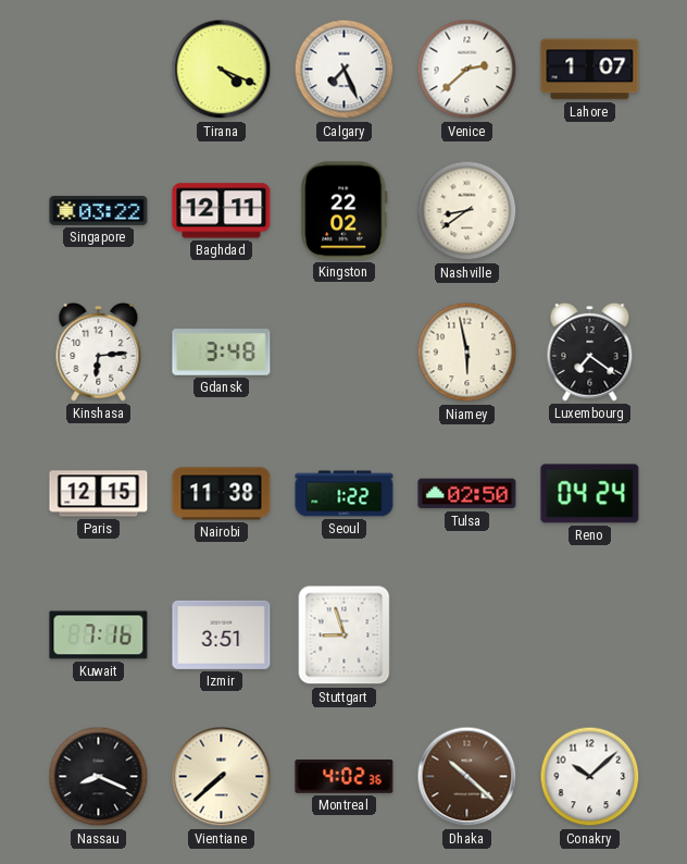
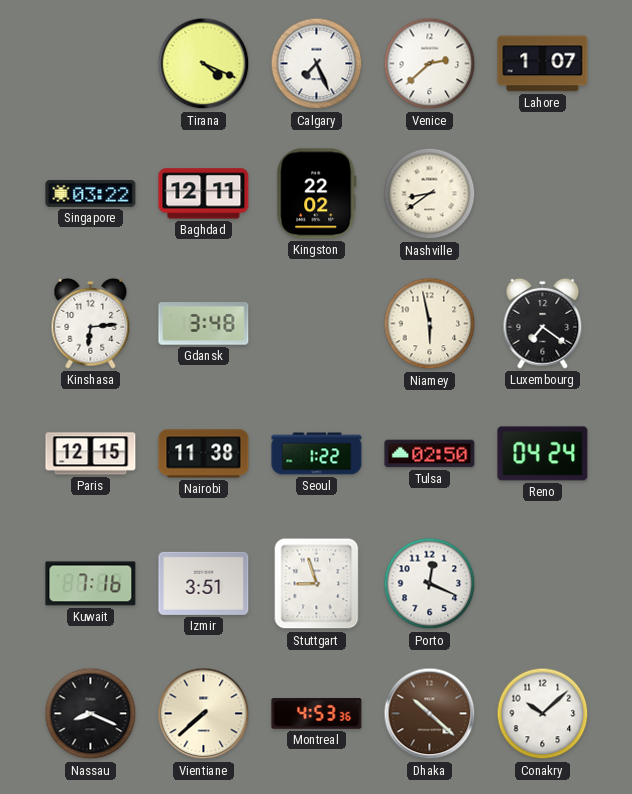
Porto: none -> 12:19
Montreal: 4:02 -> 4:53
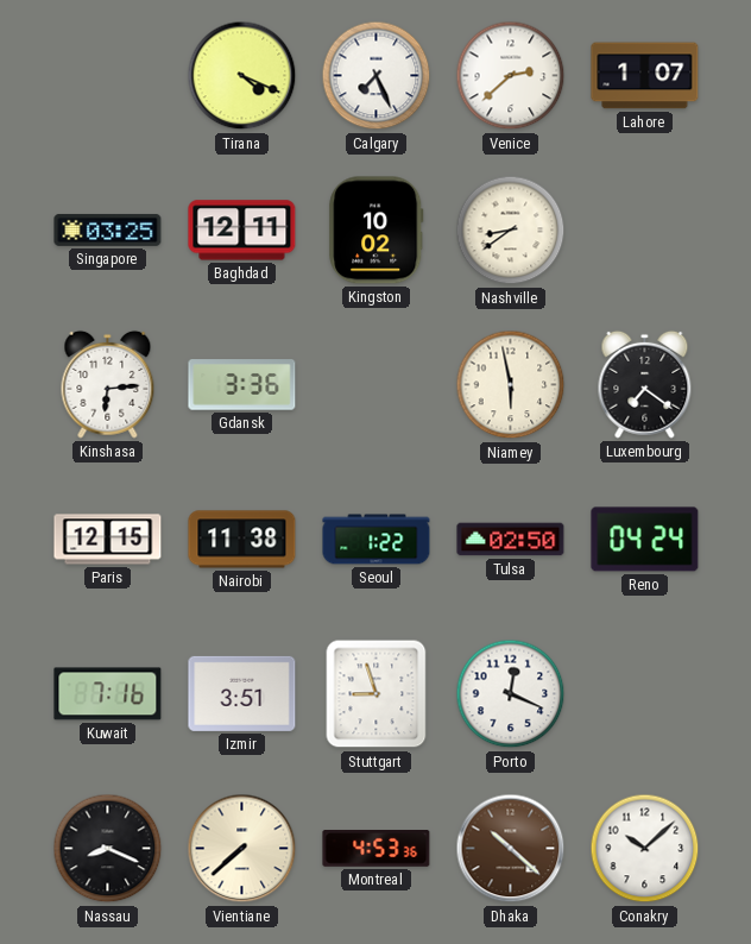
Singapore: 03:22 -> 03:25
Kingston: 22:02 -> 10:02
Gdansk: 3:48 -> 3:36
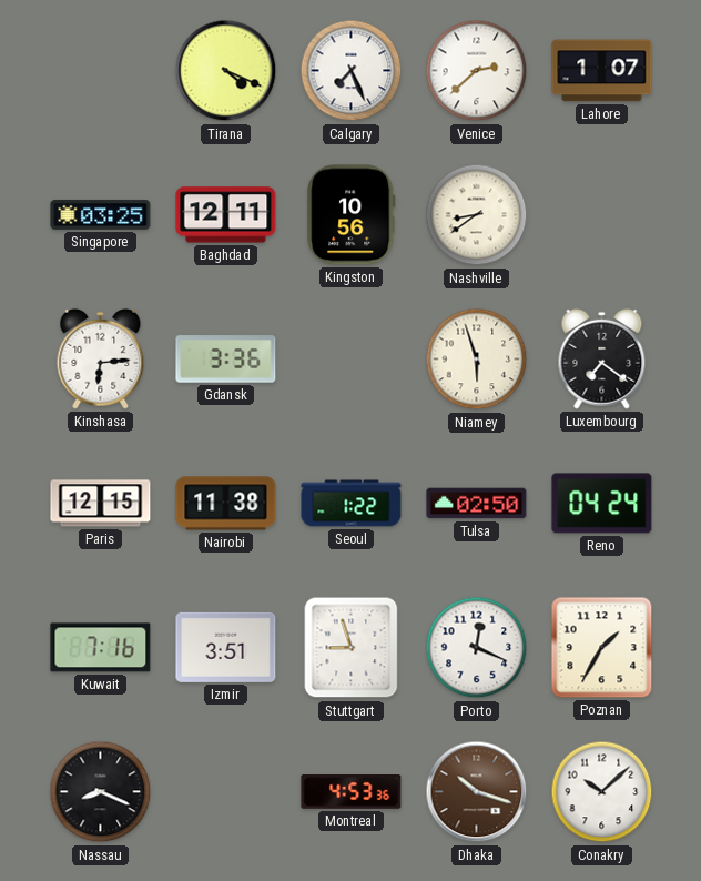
Kingston: 10:02 -> 10:56
Niamey: 5:58 -> 5:57
Poznan: none -> 1:35
Vientiane: 7:38 -> none
Dhaka: 10:22 -> 10:18
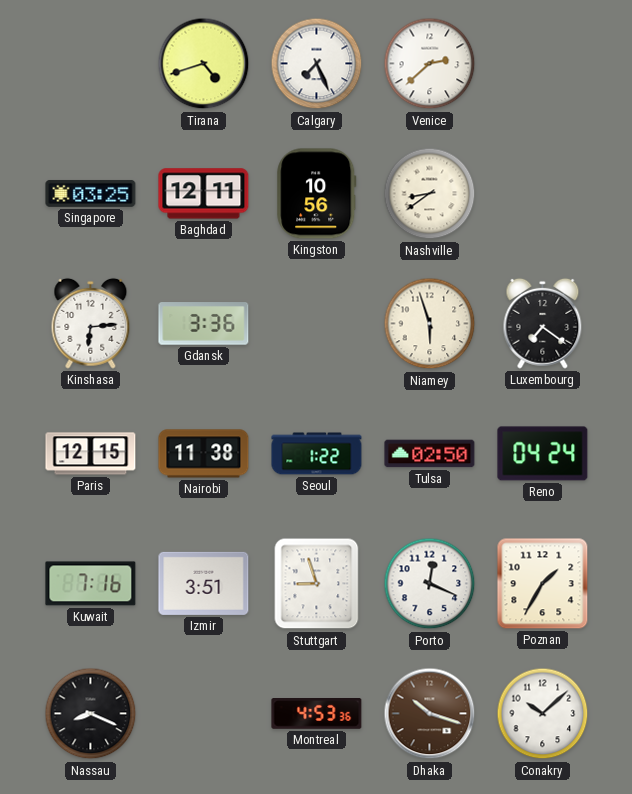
Tirana: 4:19 -> 4:42
Lahore: 1:07 -> none
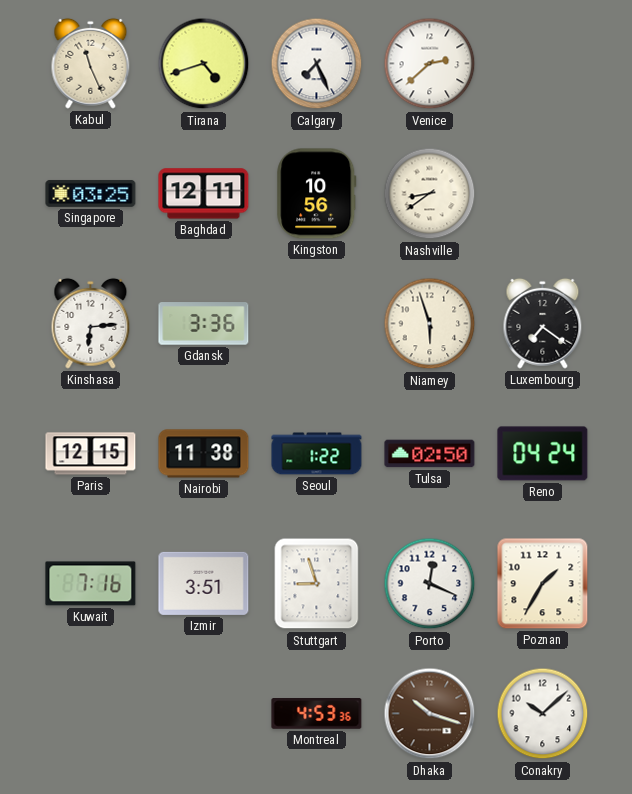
Kabul: none -> 11:26
Nassau: 8:19 -> none
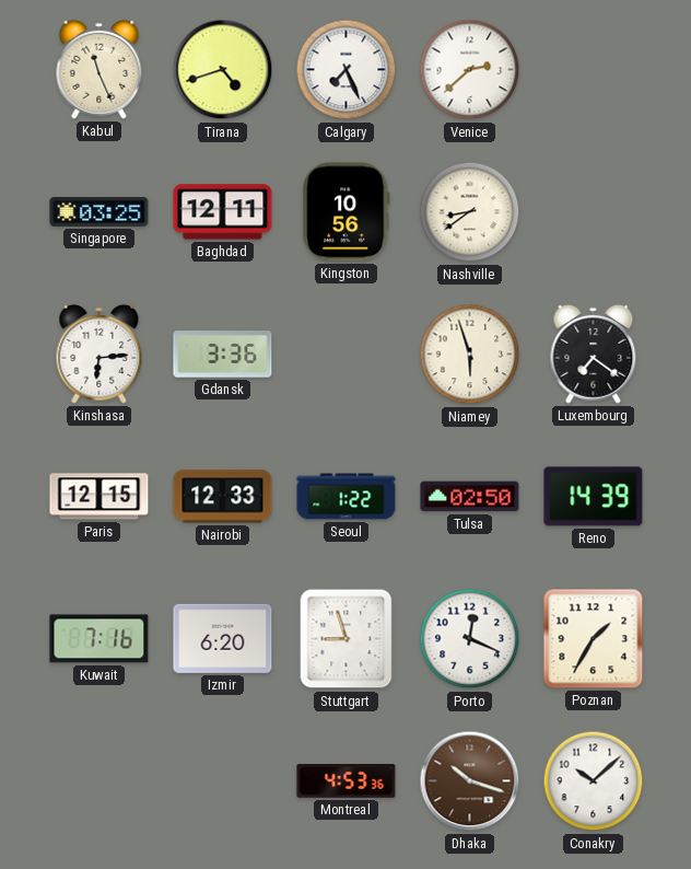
Nairobi: 11:38 -> 12:33
Reno: 04:24 -> 14:39
Izmir: 3:51 -> 6:20
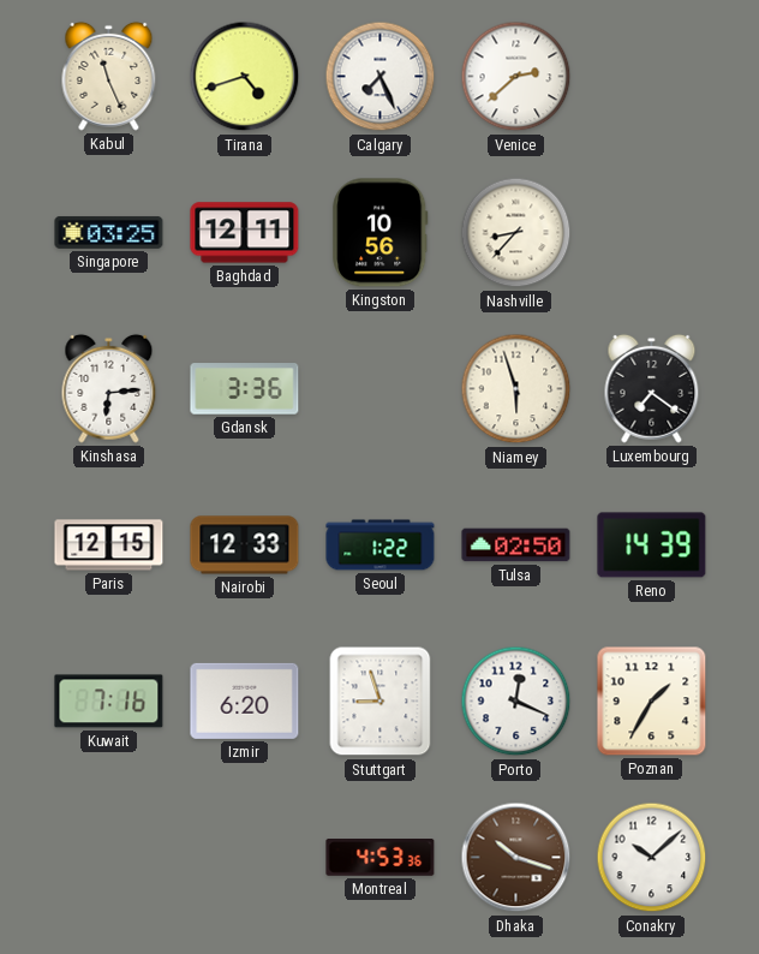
Nashville: 8:39 -> 8:37
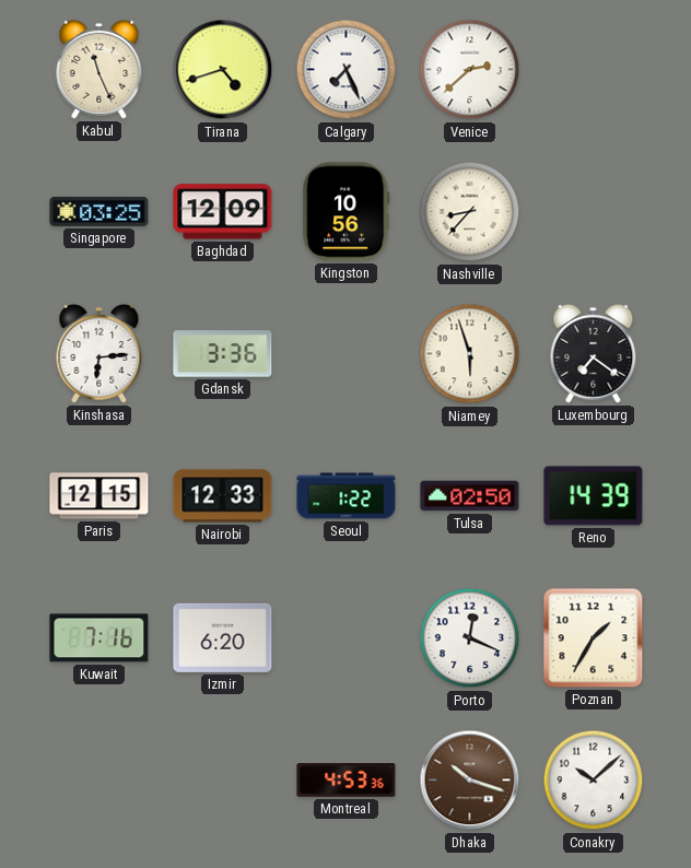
Baghdad: 12:11 -> 12:09
Stuttgart: 8:57 -> none
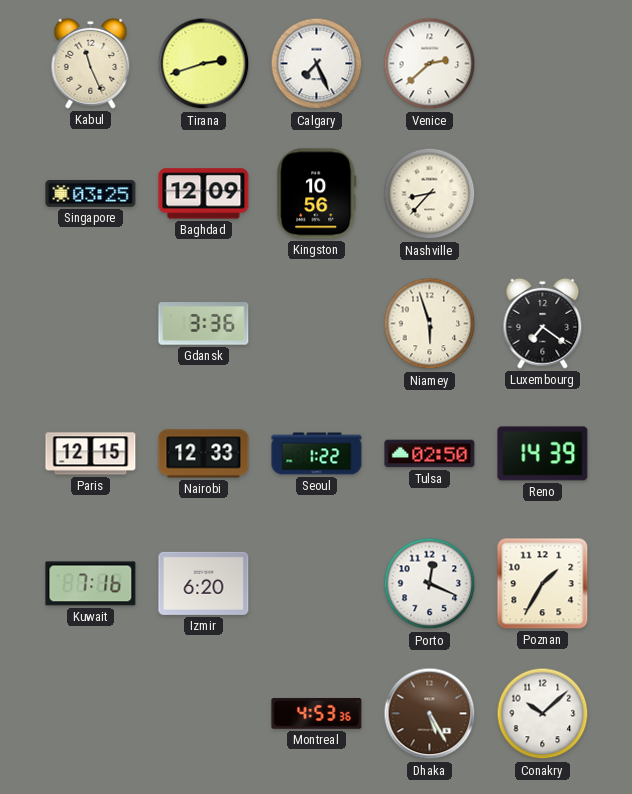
Tirana: 4:42 -> 2:42
Kinshasa: 6:14 -> none
Dhaka: 10:18 -> 5:25
